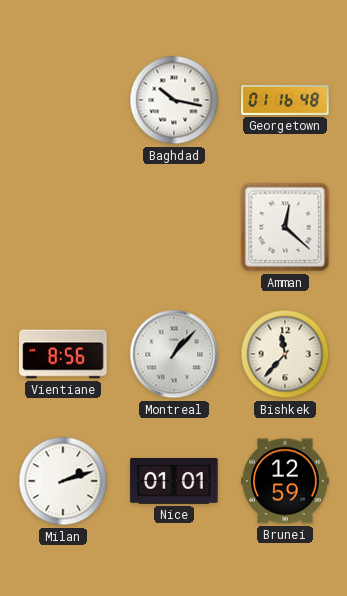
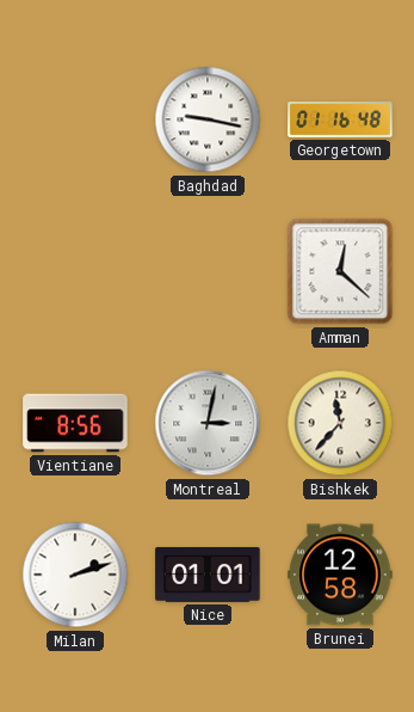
Baghdad: 10:17 -> 9:17
Montreal: 1:07 -> 3:02
Brunei: 12:59 -> 12:58
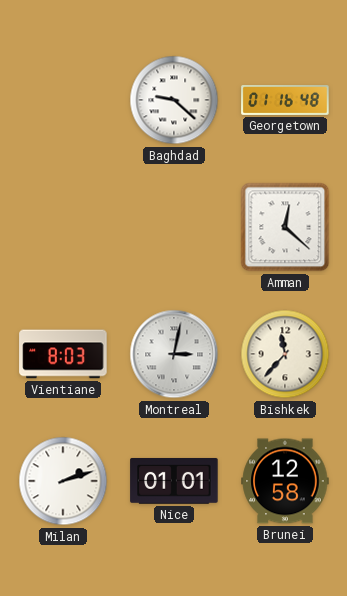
Baghdad: 9:17 -> 9:22
Vientiane: 8:56 -> 8:03
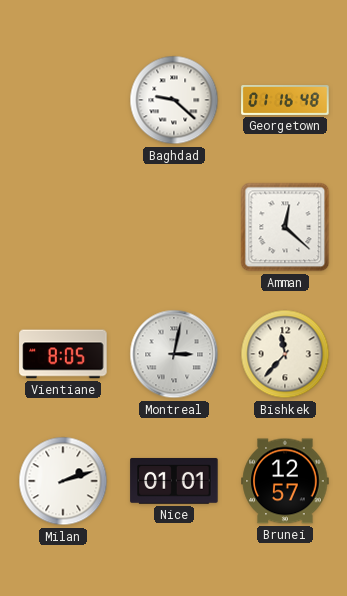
Vientiane: 8:03 -> 8:05
Brunei: 12:58 -> 12:57
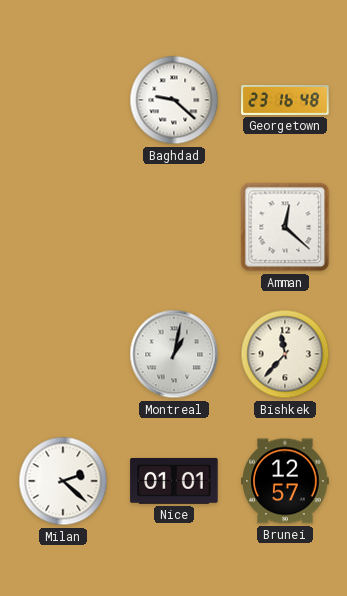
Georgetown: 01:16 -> 23:16
Vientiane: 8:05 -> none
Montreal: 3:02 -> 1:02
Milan: 2:12 -> 2:22
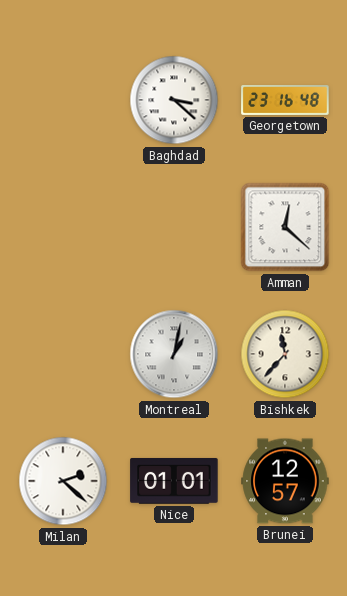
Baghdad: 9:22 -> 3:22
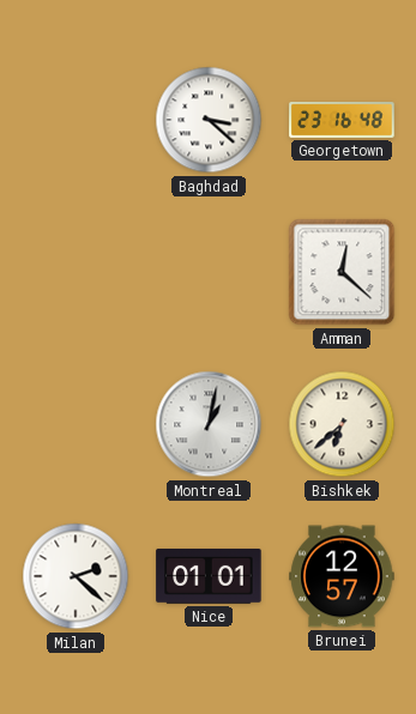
Bishkek: 11:37 -> 6:38
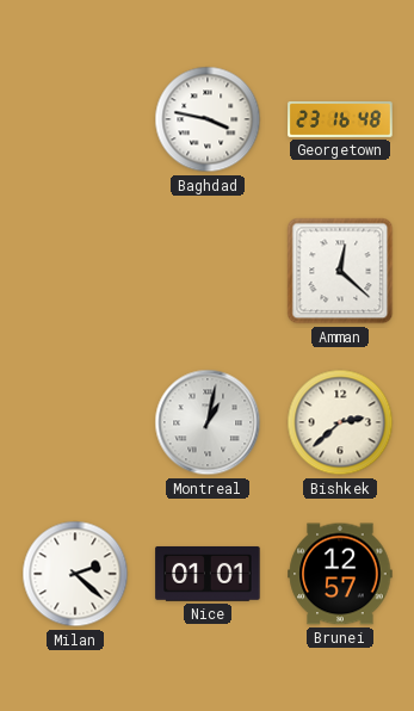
Baghdad: 3:22 -> 3:47
Bishkek: 6:38 -> 2:38
